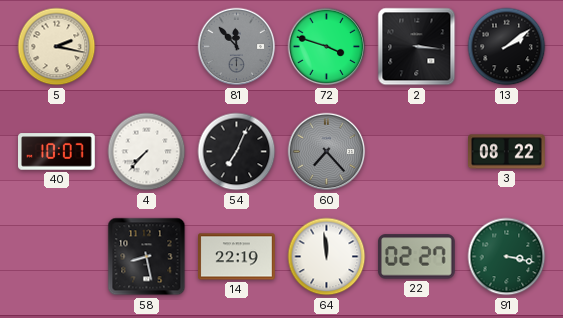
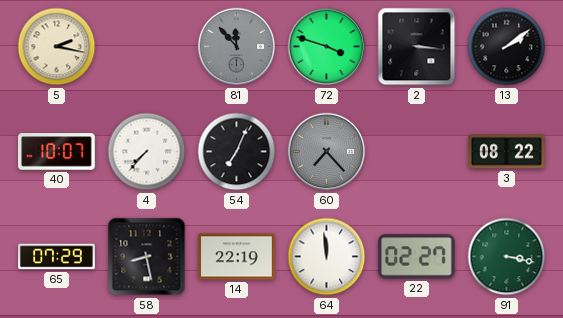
65: none -> 07:29
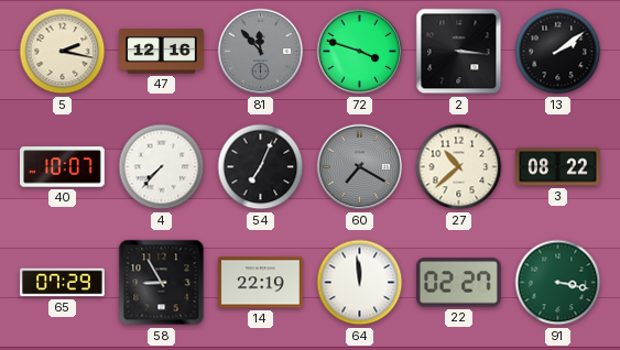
47: none -> 12:16
60: 7:23 -> 7:20
27: none -> 10:38
58: 8:28 -> 8:55
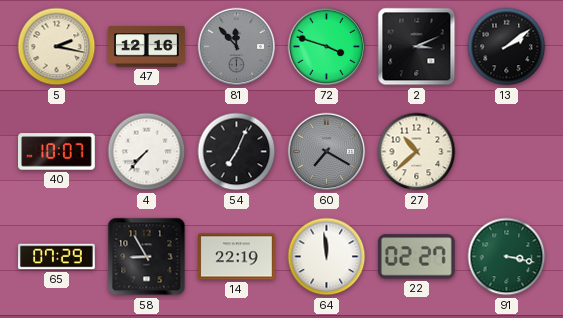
2: 3:16 -> 3:11
3: 08:22 -> none
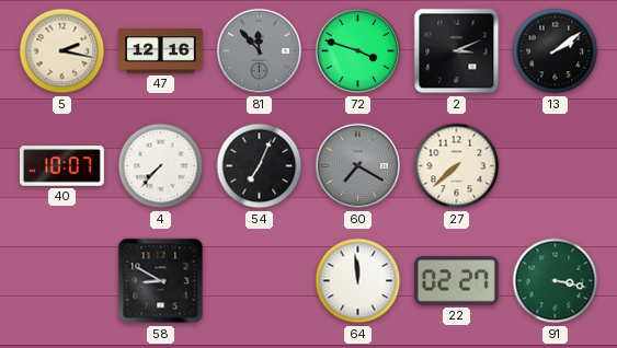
27: 10:38 -> 7:38
65: 07:29 -> none
58: 8:55 -> 8:50
14: 22:19 -> none
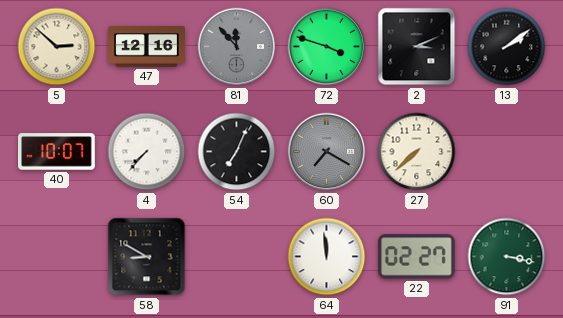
5: 2:17 -> 2:52
